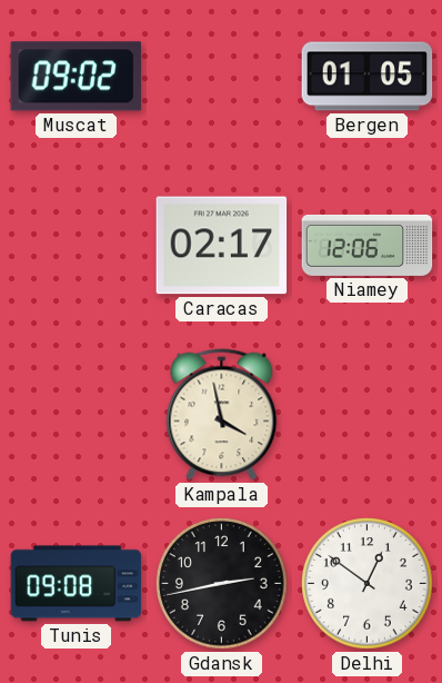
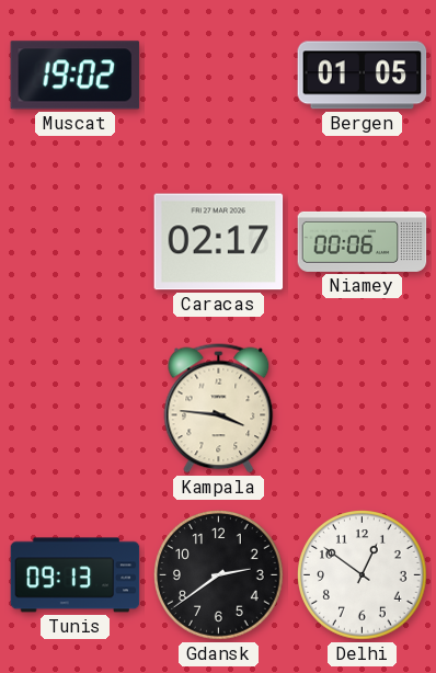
Muscat: 09:02 -> 19:02
Niamey: 12:06 -> 00:06
Kampala: 3:58 -> 3:46
Tunis: 09:08 -> 09:13
Gdansk: 2:43 -> 2:39
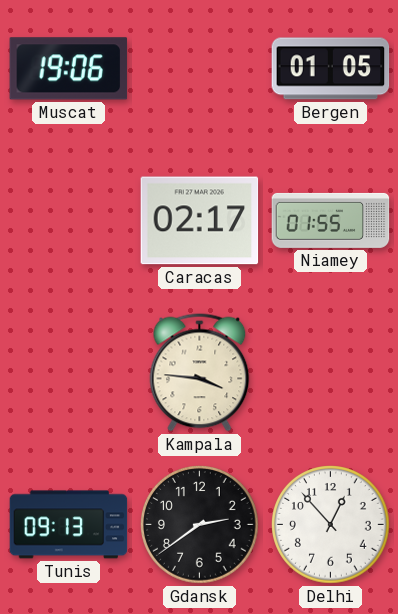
Muscat: 19:02 -> 19:06
Niamey: 00:06 -> 01:55
Delhi: 12:51 -> 12:53
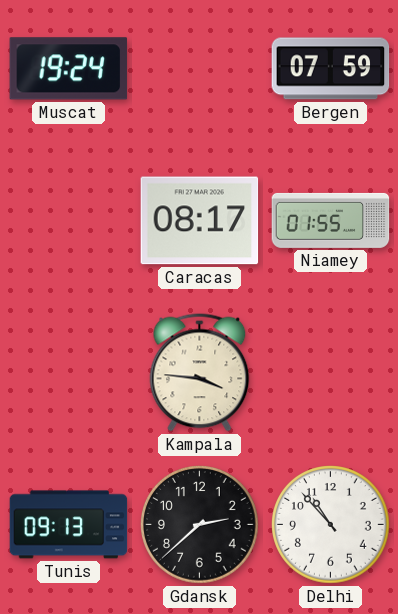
Muscat: 19:06 -> 19:24
Bergen: 01:05 -> 07:59
Caracas: 02:17 -> 08:17
Gdansk: 2:39 -> 2:38
Delhi: 12:53 -> 10:53
